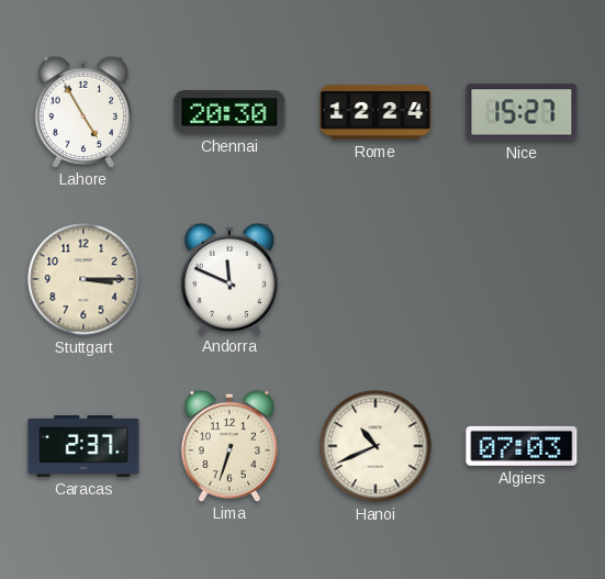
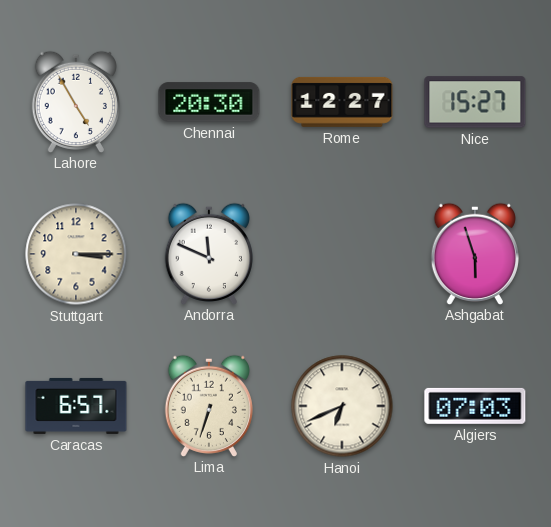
Rome: 12:24 -> 12:27
Ashgabat: none -> 5:57
Caracas: 2:37 -> 6:57
Hanoi: 10:41 -> 6:41
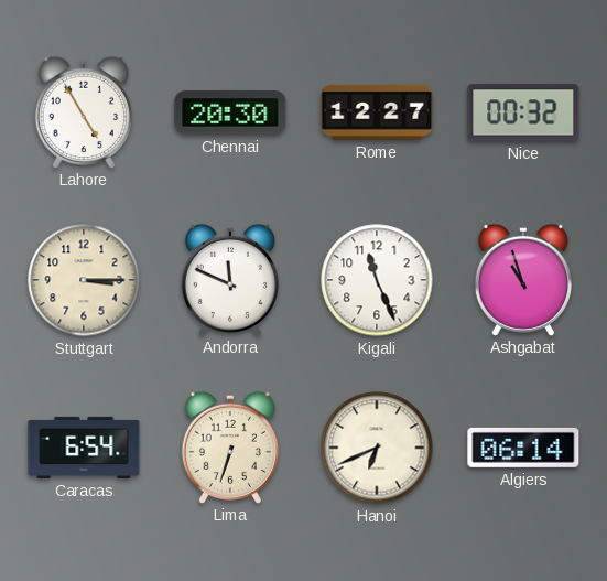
Nice: 15:27 -> 00:32
Kigali: none -> 11:26
Ashgabat: 5:57 -> 10:57
Caracas: 6:57 -> 6:54
Algiers: 07:03 -> 06:14
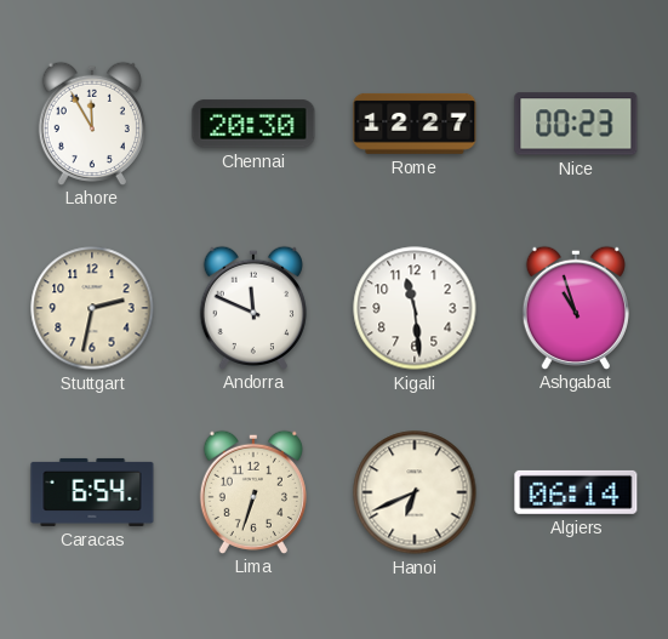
Lahore: 4:55 -> 11:55
Nice: 00:32 -> 00:23
Stuttgart: 3:15 -> 2:32
Kigali: 11:26 -> 11:29
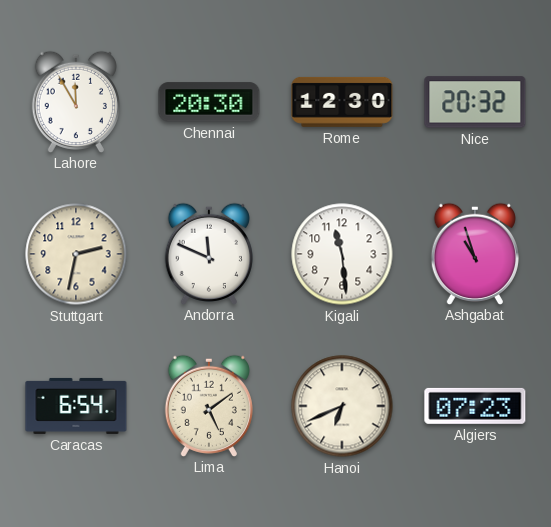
Rome: 12:27 -> 12:30
Nice: 00:23 -> 20:32
Lima: 6:33 -> 5:09
Algiers: 06:14 -> 07:23
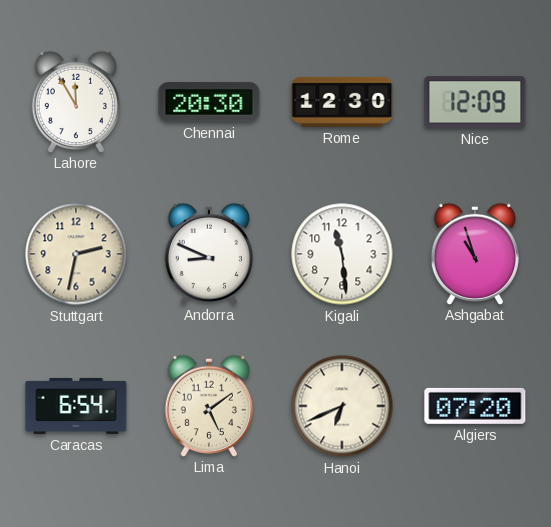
Nice: 20:32 -> 12:09
Andorra: 11:49 -> 8:49
Algiers: 07:23 -> 07:20
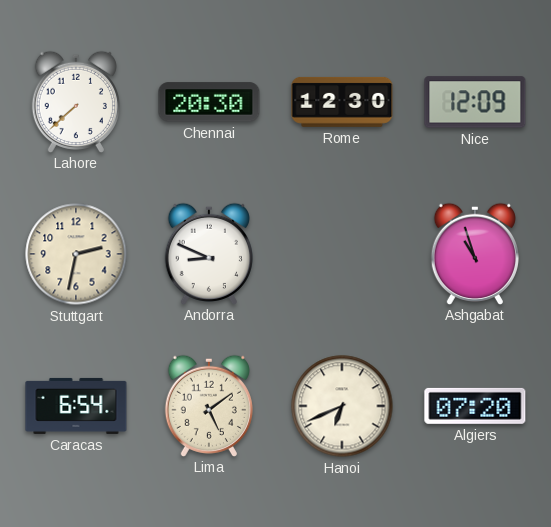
Lahore: 11:55 -> 7:38
Kigali: 11:29 -> none
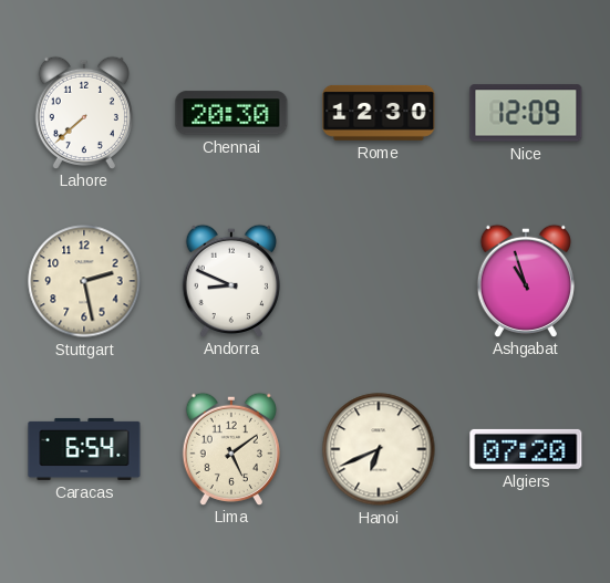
Stuttgart: 2:32 -> 2:28
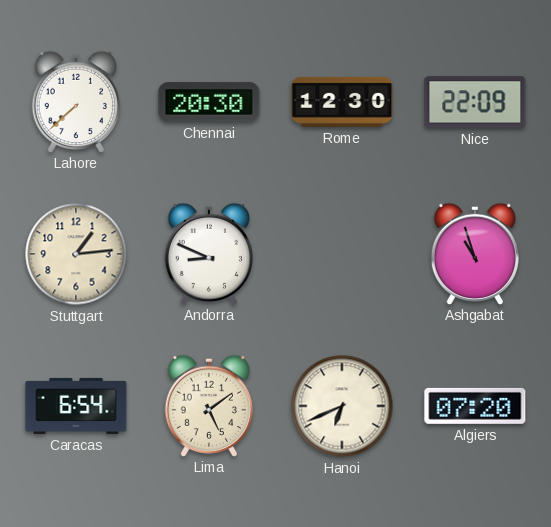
Nice: 12:09 -> 22:09
Stuttgart: 2:28 -> 1:14
